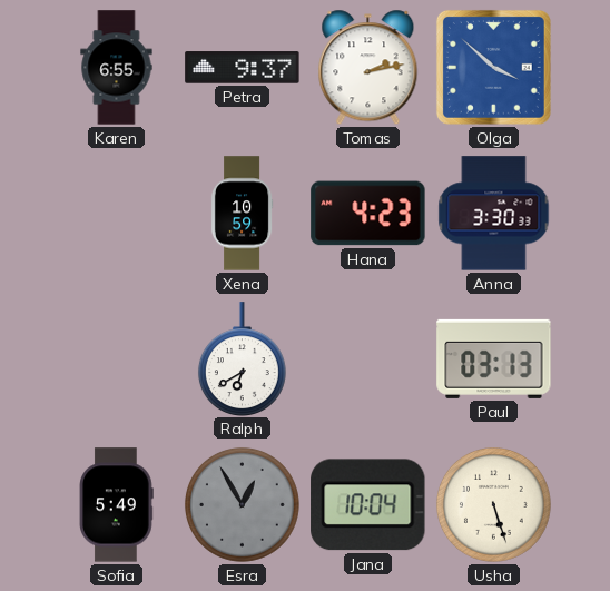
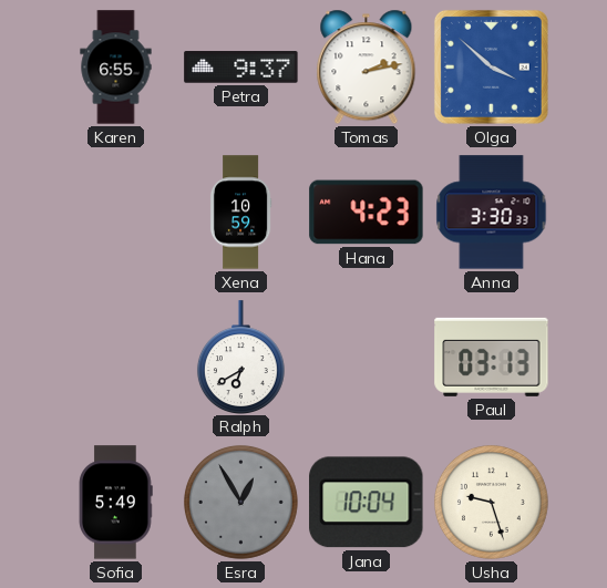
Usha: 5:27 -> 9:27
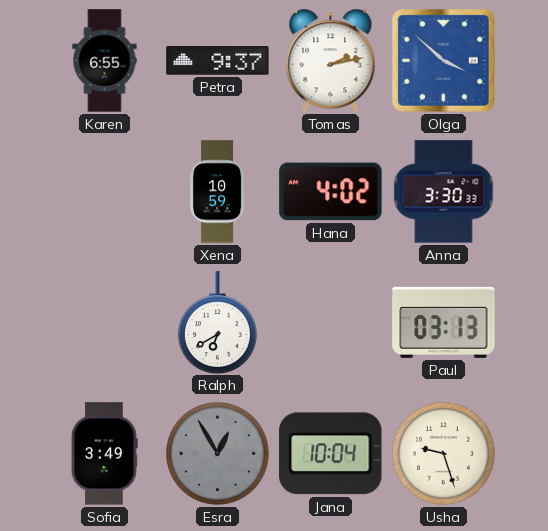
Hana: 4:23 -> 4:02
Sofia: 5:49 -> 3:49
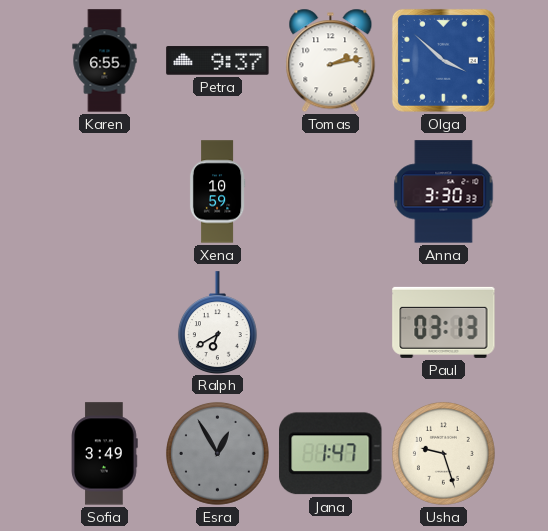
Hana: 4:02 -> none
Jana: 10:04 -> 1:47
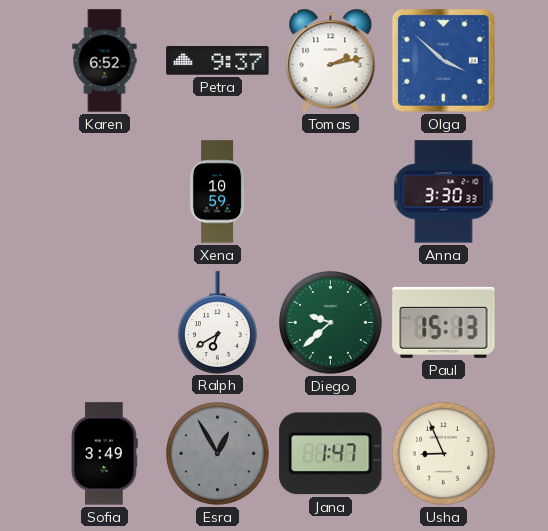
Karen: 6:55 -> 6:52
Diego: none -> 9:38
Paul: 03:13 -> 15:13
Usha: 9:27 -> 8:56
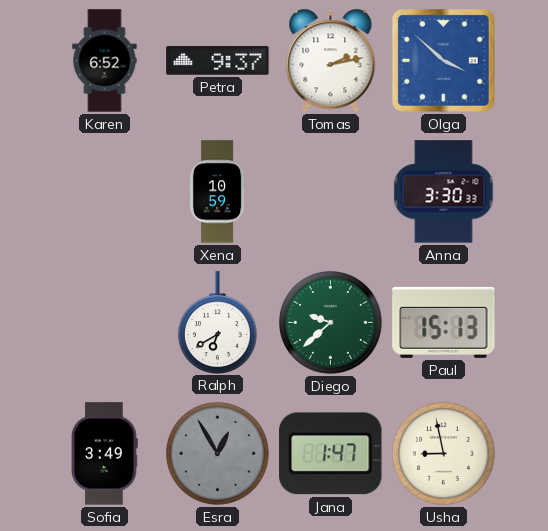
Usha: 8:56 -> 8:58
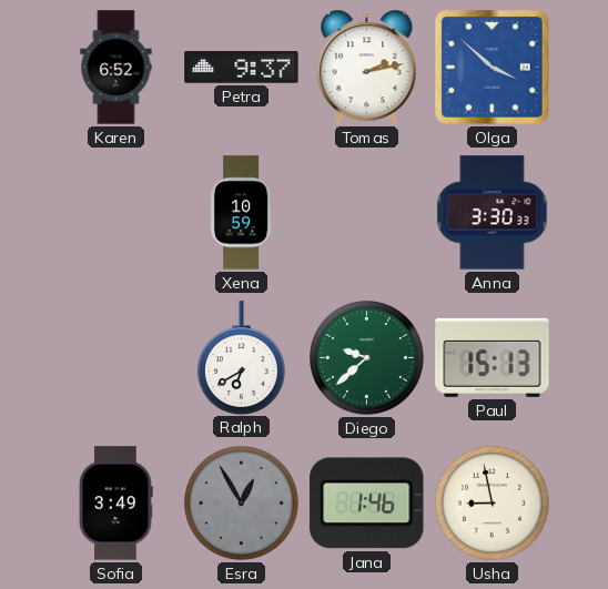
Jana: 1:47 -> 1:46
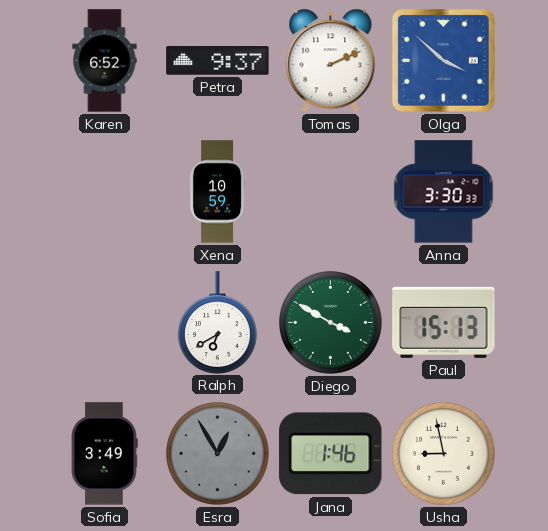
Tomas: 2:13 -> 2:11
Diego: 9:38 -> 3:50
